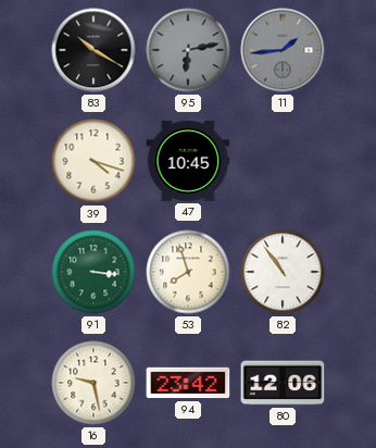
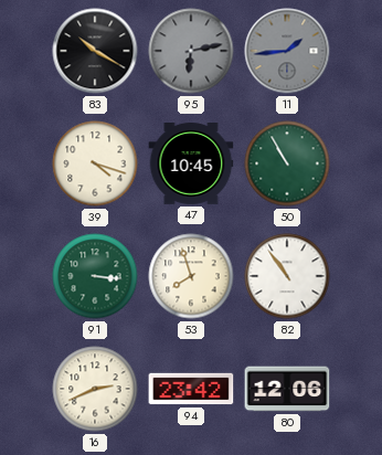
50: none -> 10:55
16: 9:28 -> 2:41
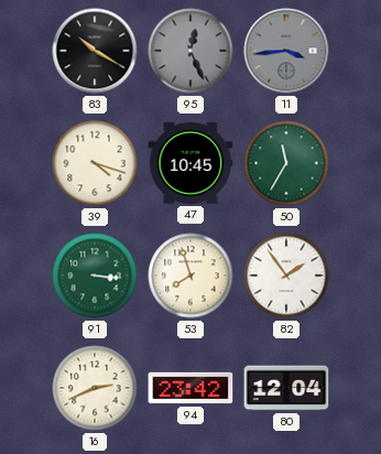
95: 6:13 -> 12:26
11: 1:44 -> 3:44
50: 10:55 -> 11:35
82: 10:54 -> 1:54
80: 12:06 -> 12:04
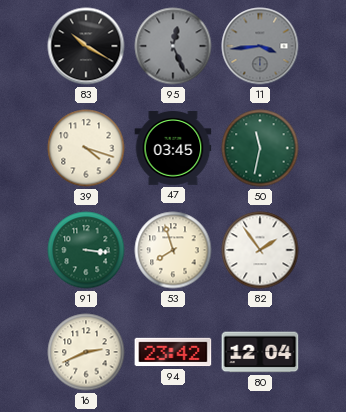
47: 10:45 -> 03:45
50: 11:35 -> 11:32
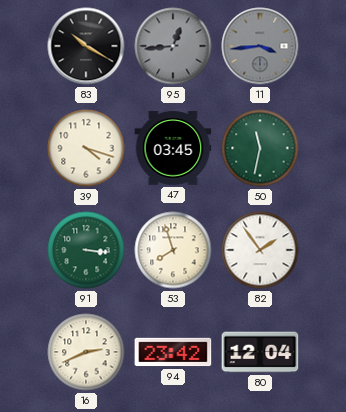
95: 12:26 -> 12:44
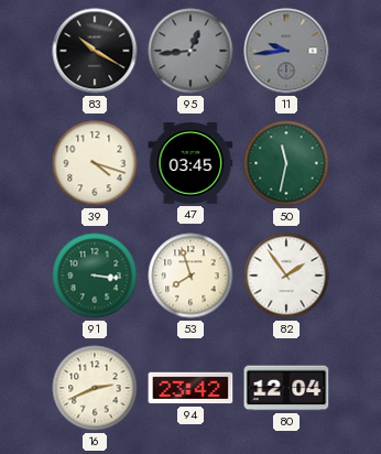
11: 3:44 -> 9:44
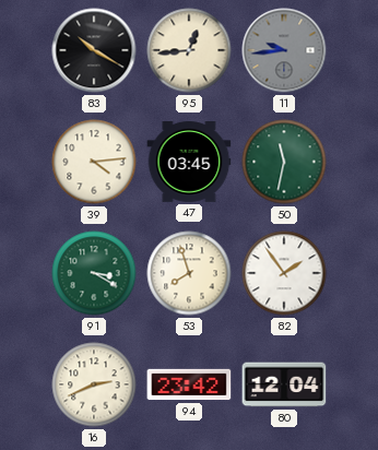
95 dial: grey -> cream
39: 4:18 -> 4:14
91: 3:16 -> 3:20
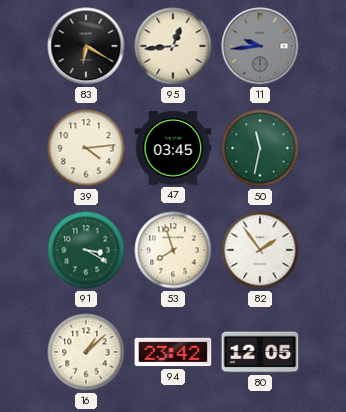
83: 10:20 -> 6:20
16: 2:41 -> 1:08
80: 12:04 -> 12:05
